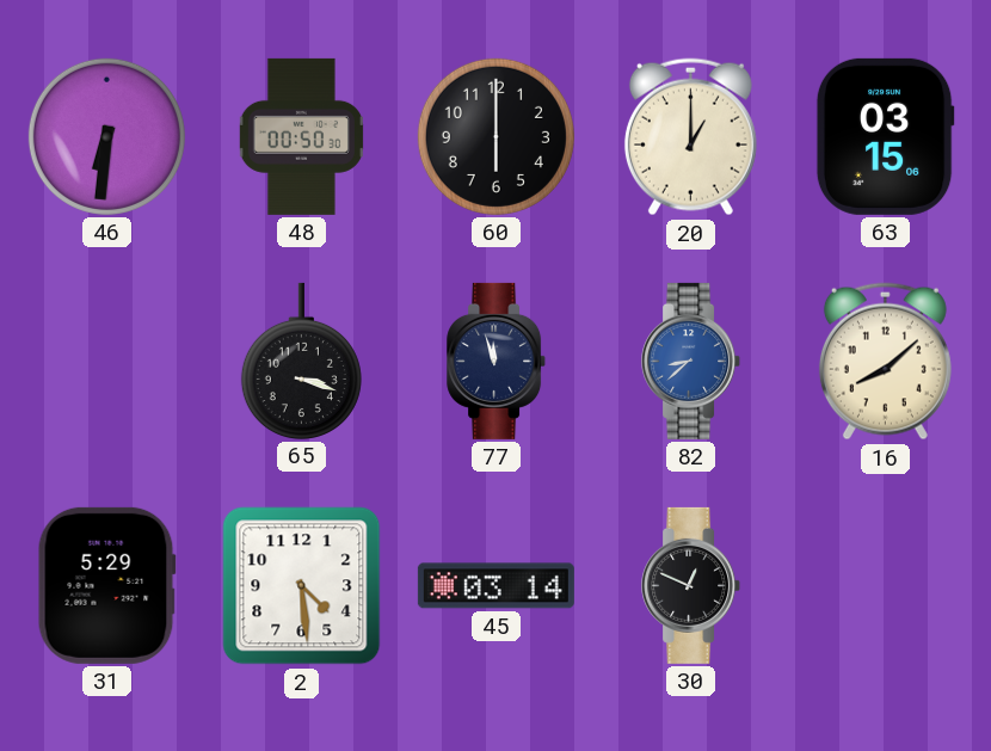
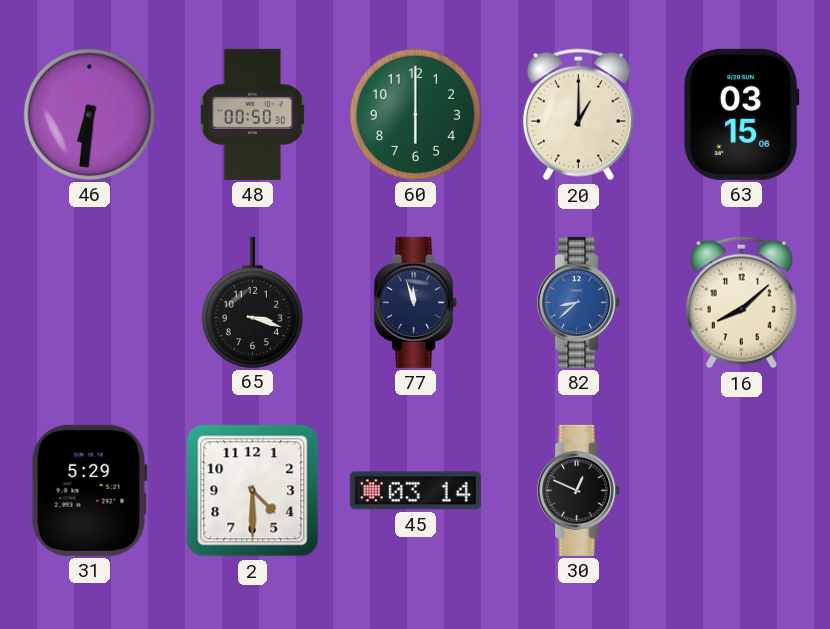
60 dial: black -> green
2: 4:29 -> 4:30
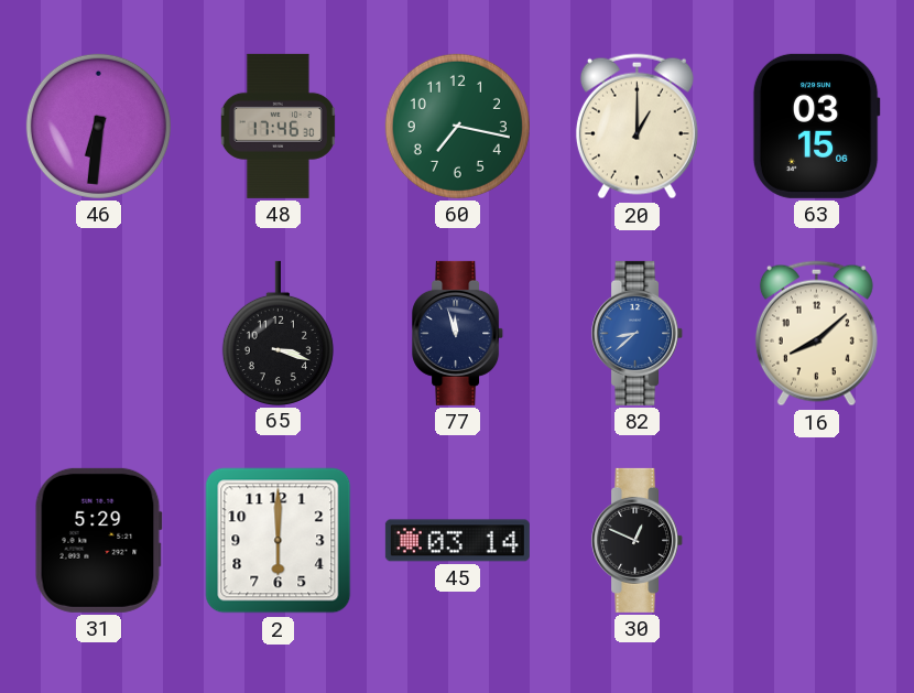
48: 00:50 -> 17:46
60: 6:00 -> 7:17
2: 4:30 -> 6:00
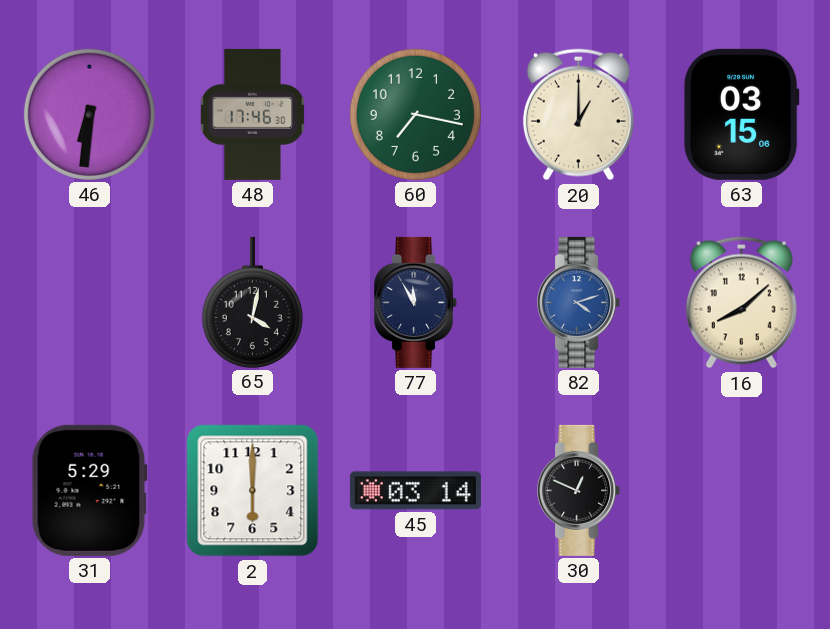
65: 3:18 -> 4:02
77: 11:57 -> 11:55
82: 8:38 -> 4:12
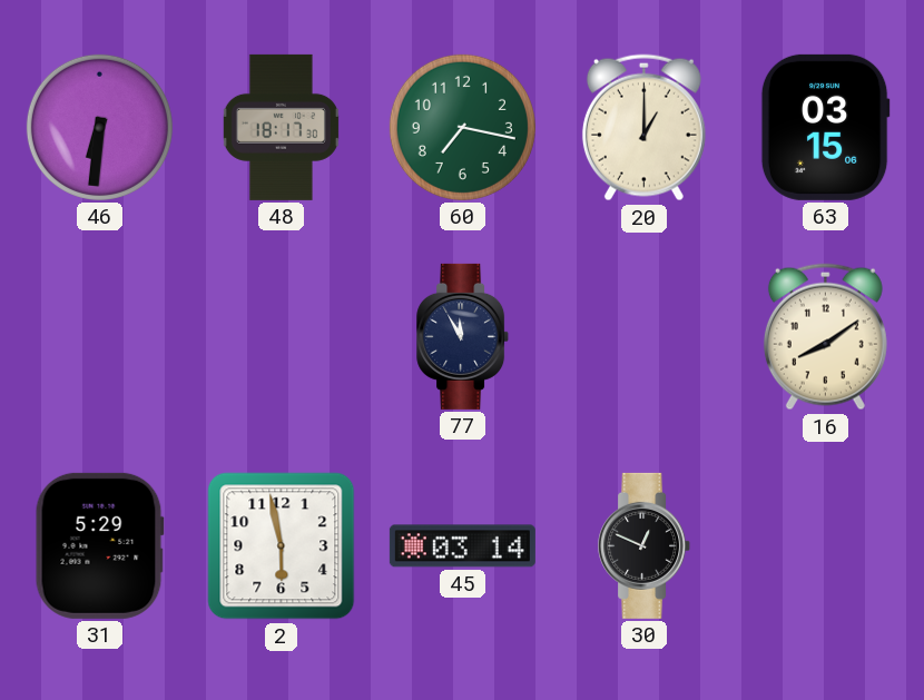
48: 17:46 -> 18:17
65: 4:02 -> none
82: 4:12 -> none
16: 8:08 -> 8:09
2: 6:00 -> 5:58
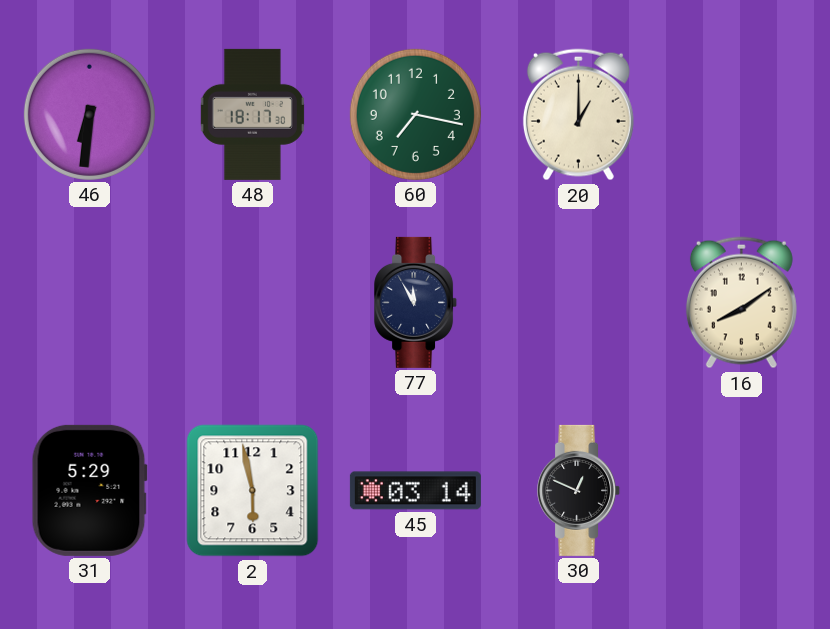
63: 03:15 -> none
